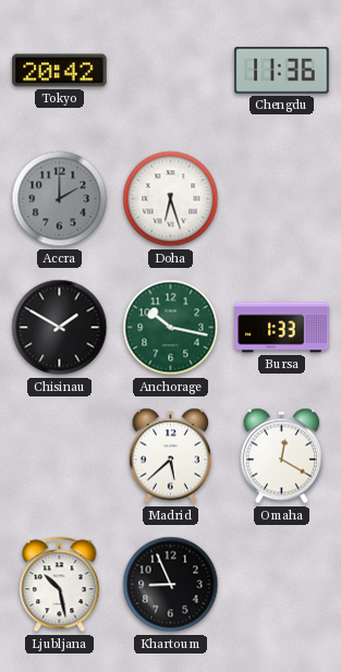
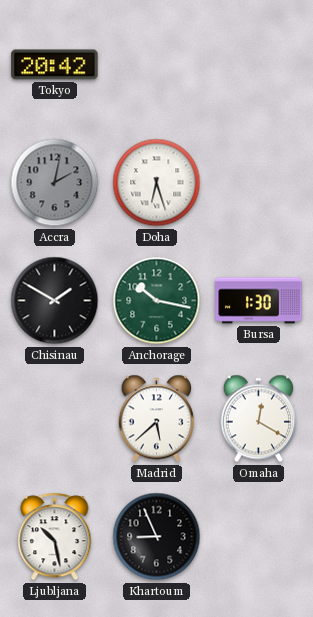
Chengdu: 11:36 -> none
Accra: 2:00 -> 2:02
Bursa: 1:33 -> 1:30
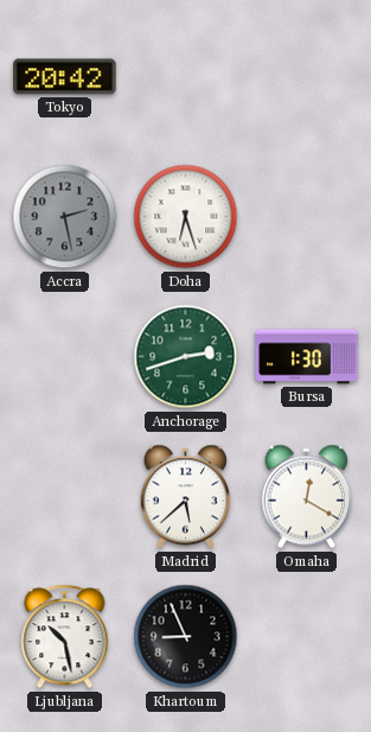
Accra: 2:02 -> 2:28
Chisinau: 1:50 -> none
Anchorage: 10:17 -> 2:42
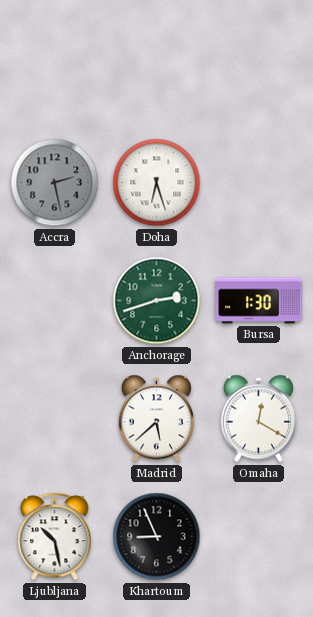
Tokyo: 20:42 -> none
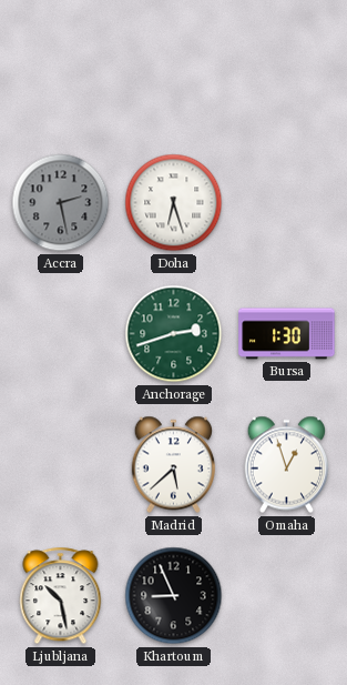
Omaha: 12:20 -> 12:57
